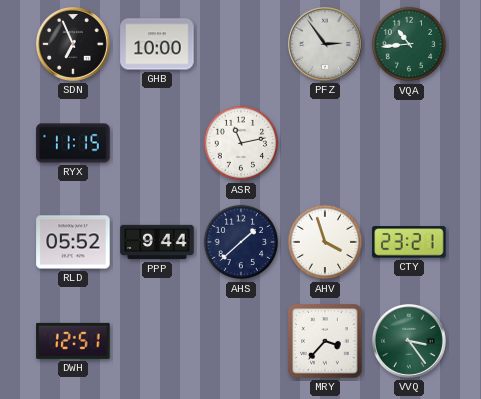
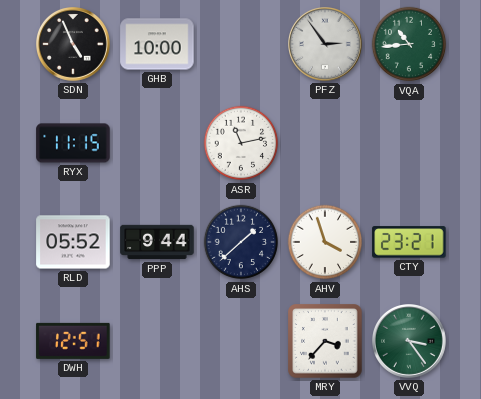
SDN: 6:56 -> 4:56
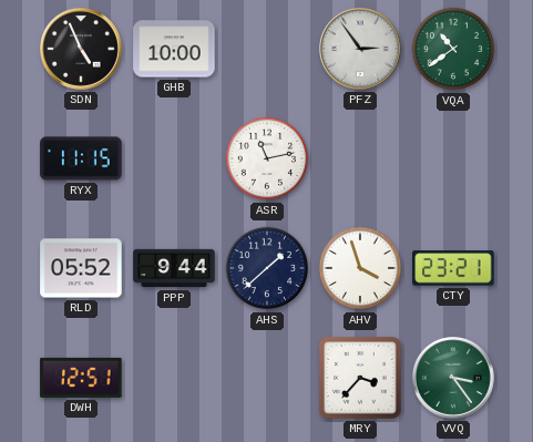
VQA: 10:44 -> 10:39
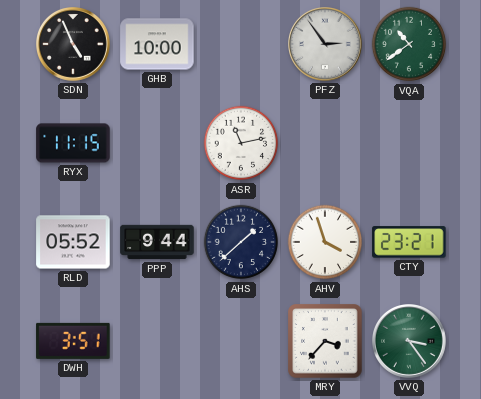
DWH: 12:51 -> 3:51
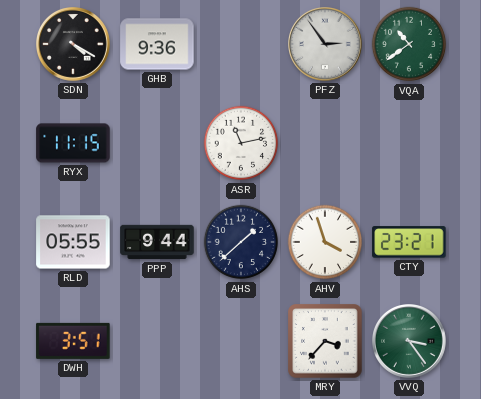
SDN: 4:56 -> 4:20
GHB: 10:00 -> 9:36
RLD: 05:52 -> 05:55
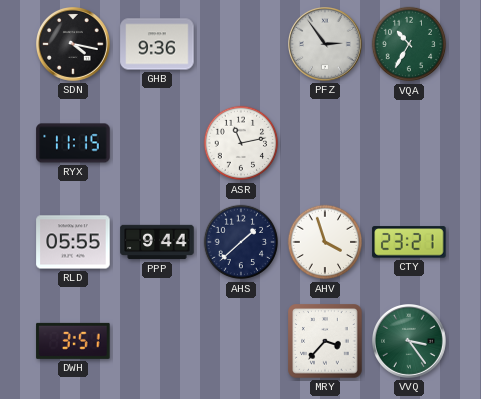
SDN: 4:20 -> 4:17
VQA: 10:39 -> 10:35
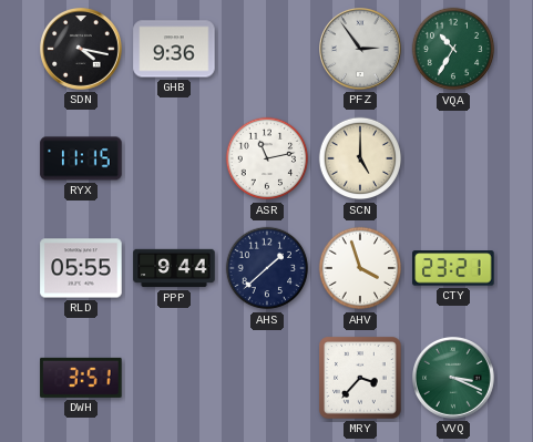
SCN: none -> 5:00
VVQ: 3:24 -> 3:19
